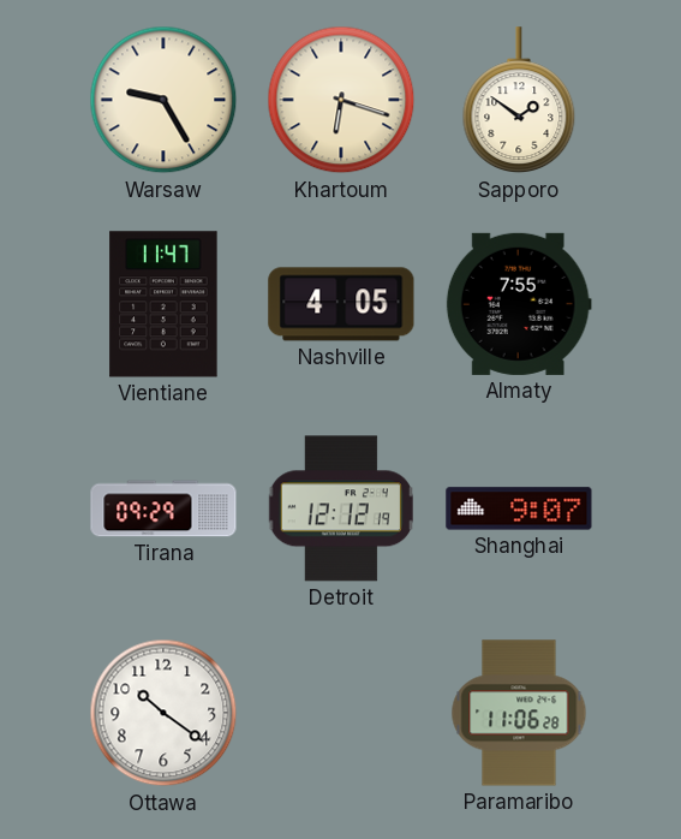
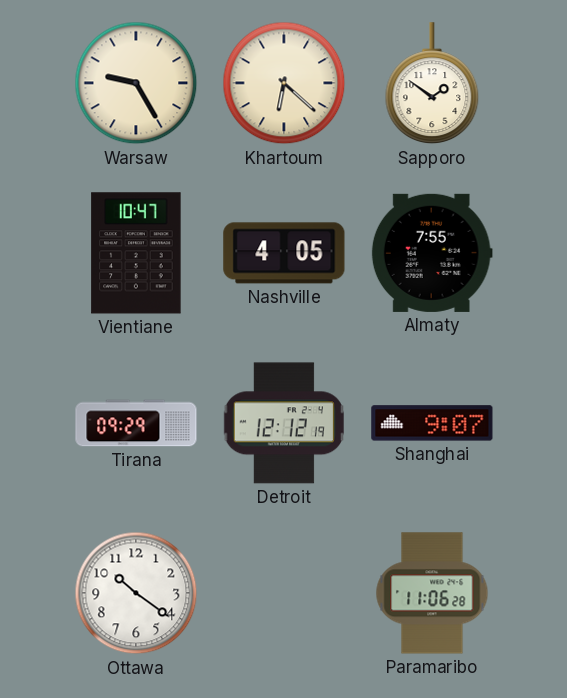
Khartoum: 6:18 -> 6:22
Vientiane: 11:47 -> 10:47
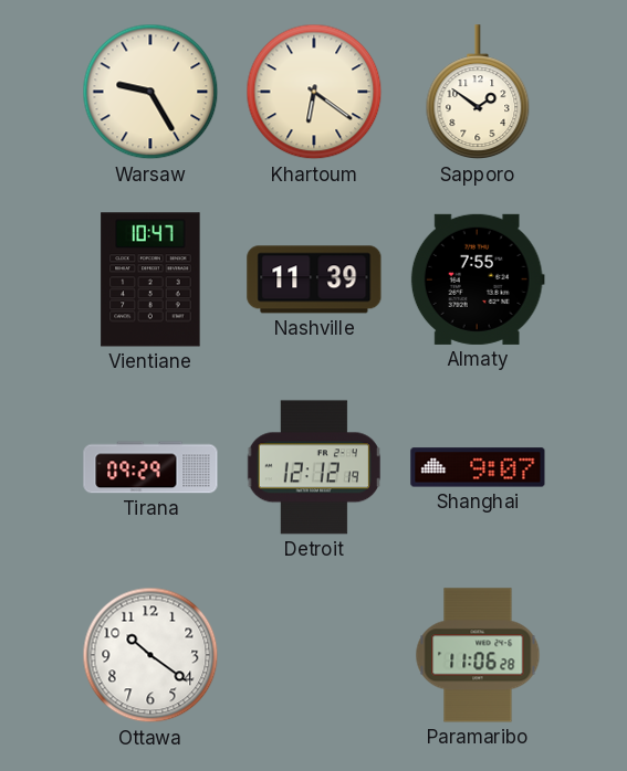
Khartoum: 6:22 -> 6:21
Nashville: 4:05 -> 11:39
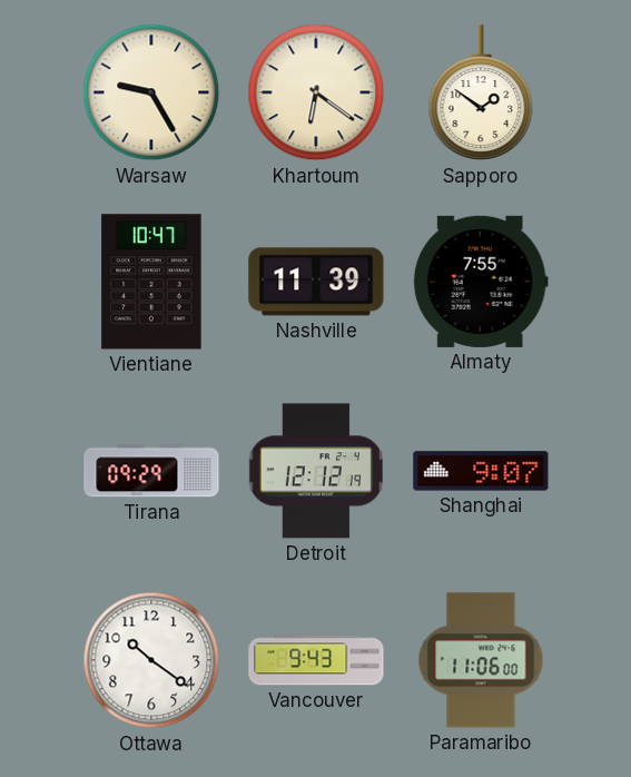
Vancouver: none -> 9:43
Paramaribo: 11:06:28 -> 11:06:00
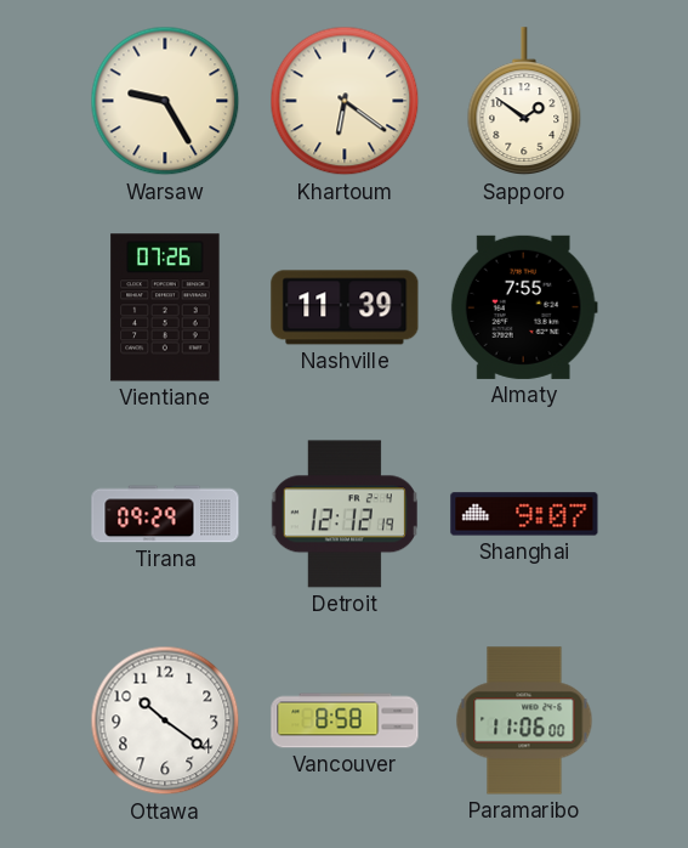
Vientiane: 10:47 -> 07:26
Vancouver: 9:43 -> 8:58
